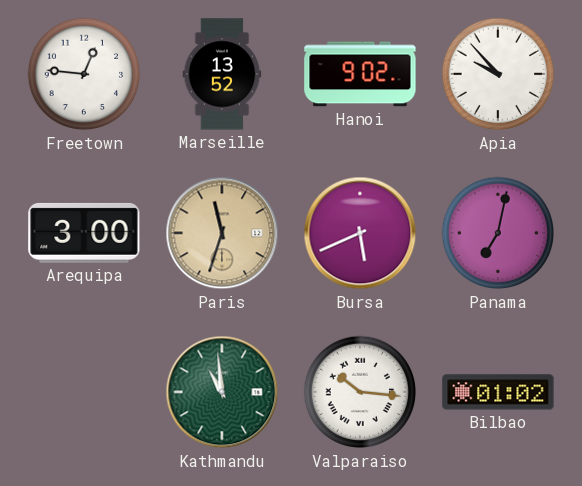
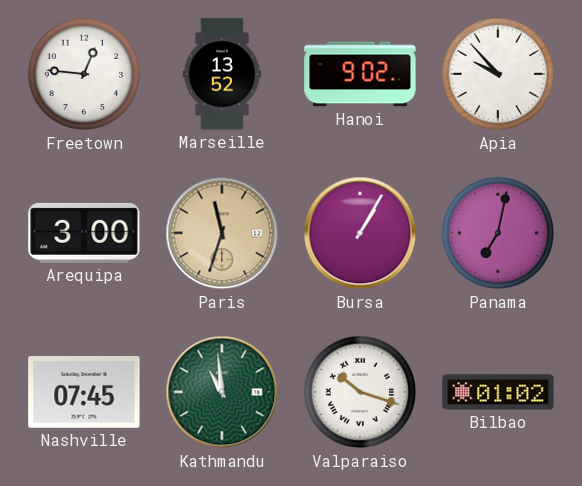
Bursa: 5:41 -> 1:05
Nashville: none -> 07:45
Valparaiso: 10:16 -> 10:18
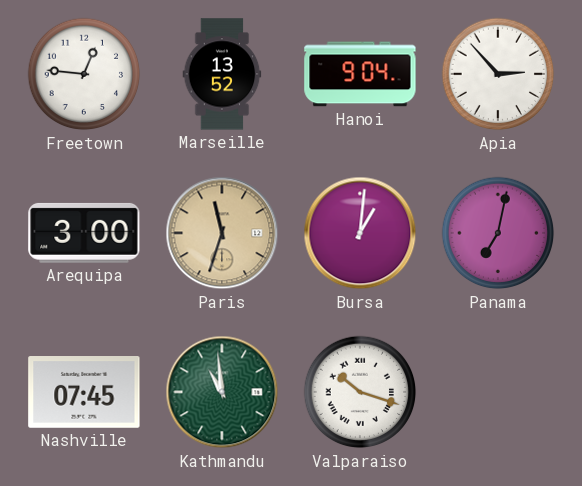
Hanoi: 9:02 -> 9:04
Apia: 9:53 -> 2:53
Bursa: 1:05 -> 1:01
Bilbao: 01:02 -> none
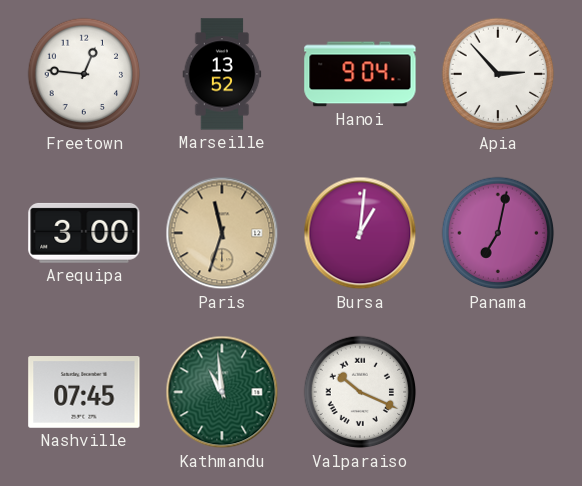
Valparaiso: 10:18 -> 10:19
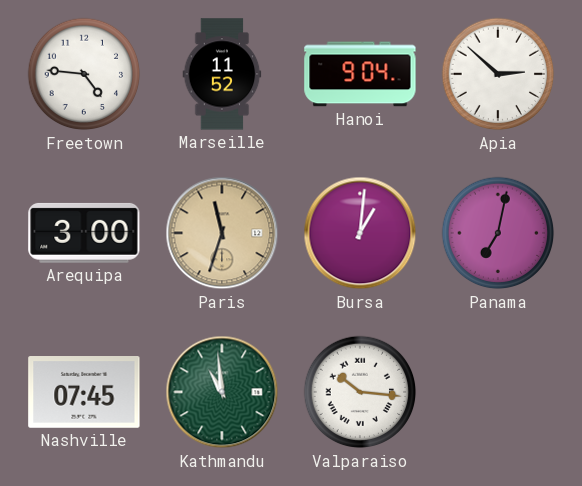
Freetown: 12:46 -> 4:46
Marseille: 13:52 -> 11:52
Apia: 2:53 -> 2:52
Valparaiso: 10:19 -> 10:16
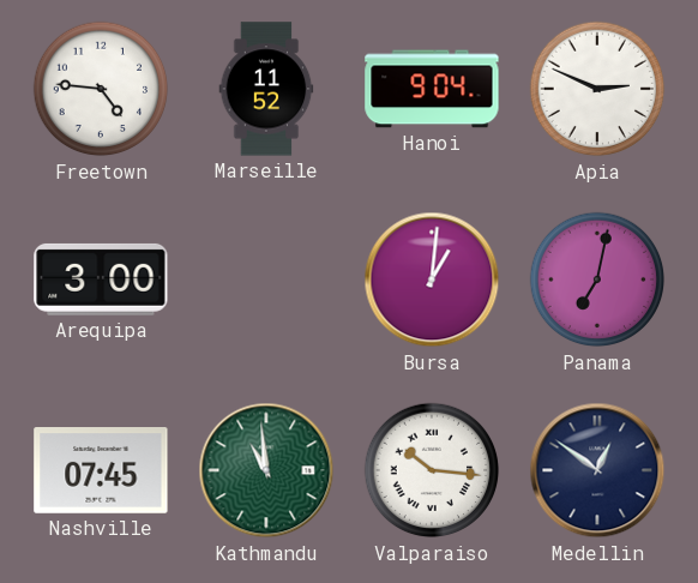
Apia: 2:52 -> 2:49
Paris: 11:33 -> none
Medellin: none -> 12:51
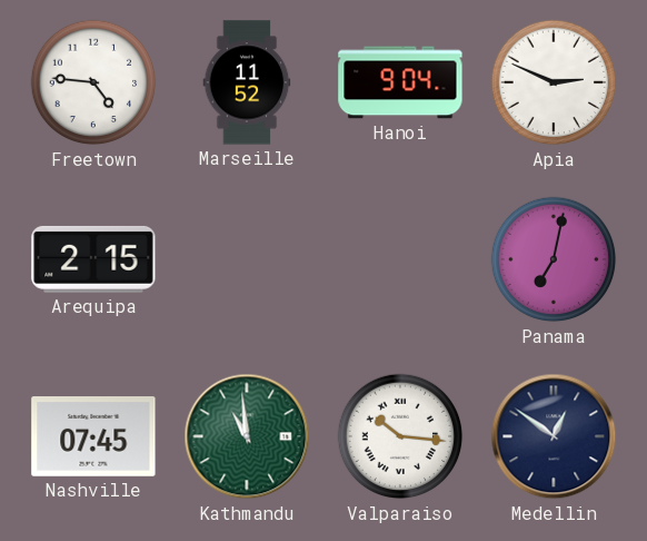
Arequipa: 3:00 -> 2:15
Bursa: 1:01 -> none
